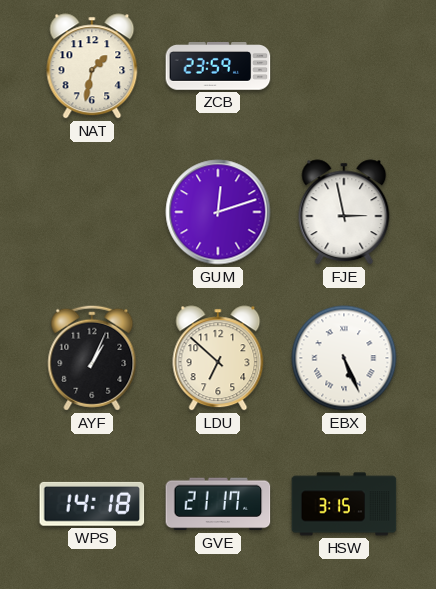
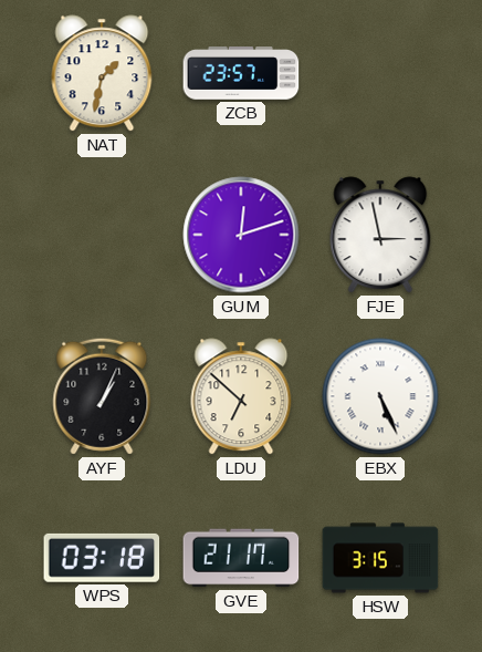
ZCB: 23:59 -> 23:57
WPS: 14:18 -> 03:18
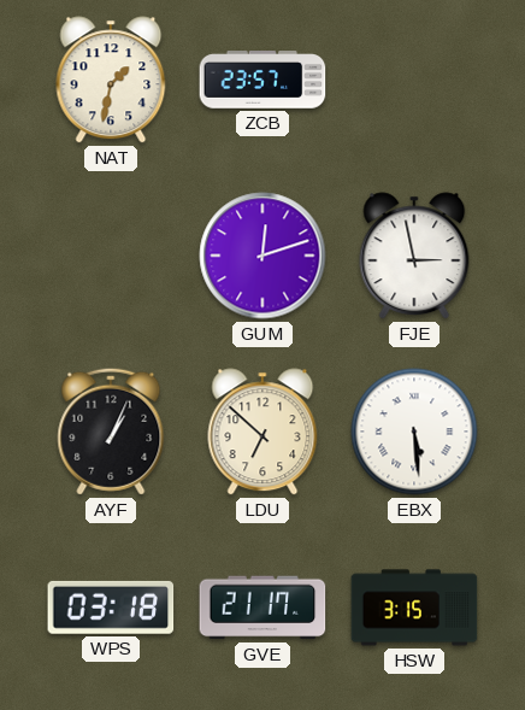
EBX: 5:26 -> 5:29
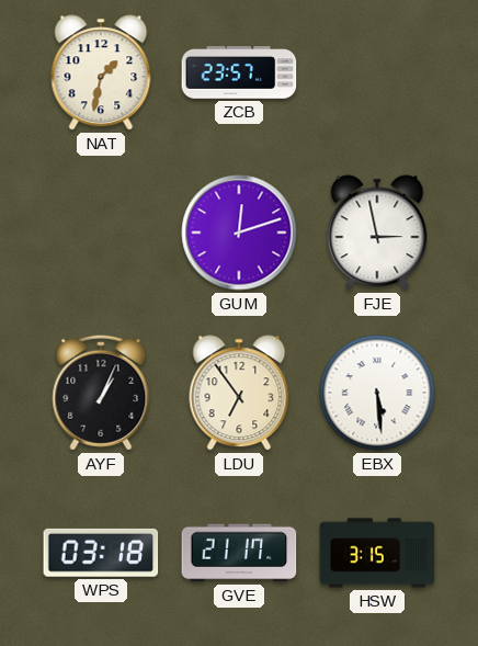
LDU: 6:52 -> 6:54
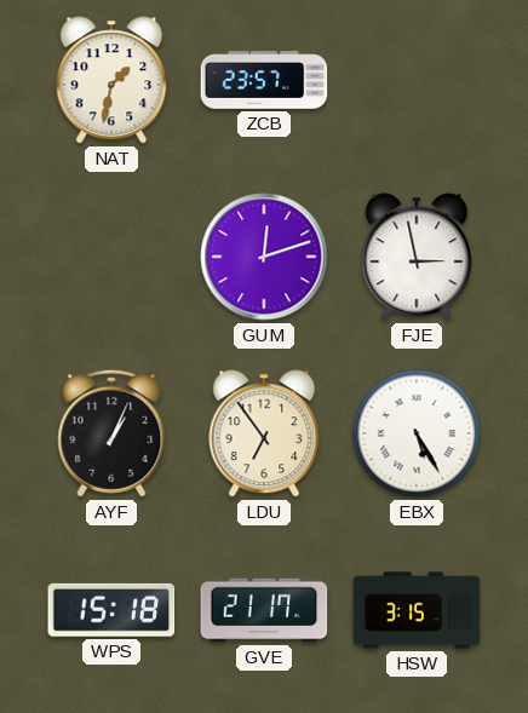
EBX: 5:29 -> 5:25
WPS: 03:18 -> 15:18
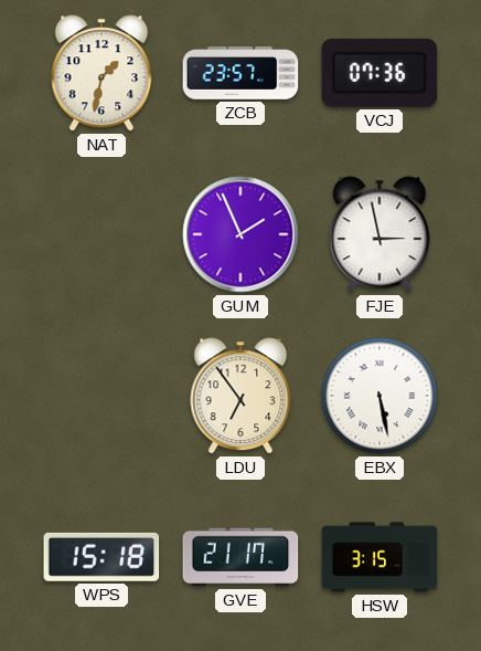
VCJ: none -> 07:36
GUM: 12:12 -> 1:56
AYF: 1:04 -> none
EBX: 5:25 -> 5:28
